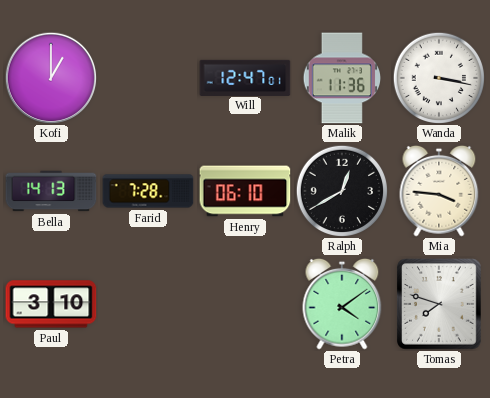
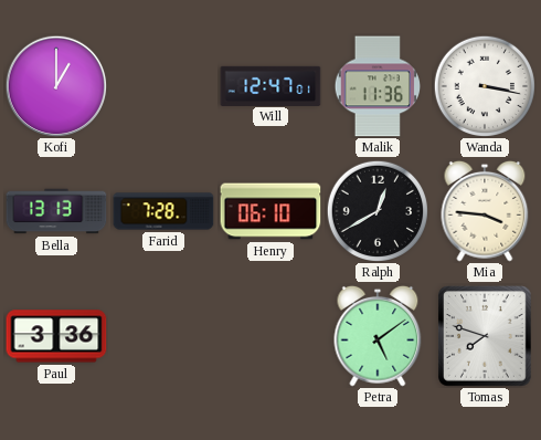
Bella: 14:13 -> 13:13
Paul: 3:10 -> 3:36
Petra: 4:09 -> 5:09
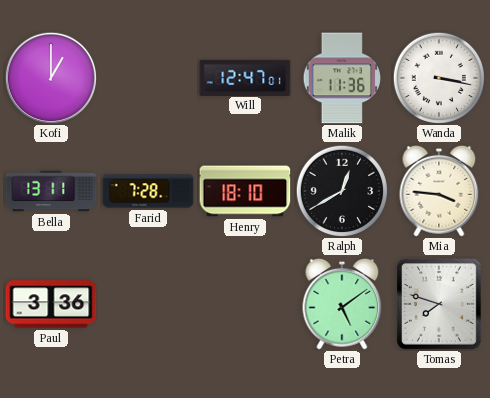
Bella: 13:13 -> 13:11
Henry: 06:10 -> 18:10
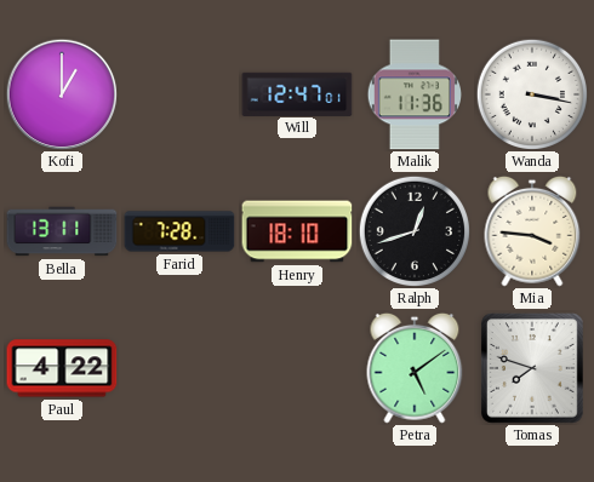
Ralph: 12:40 -> 12:42
Paul: 3:36 -> 4:22
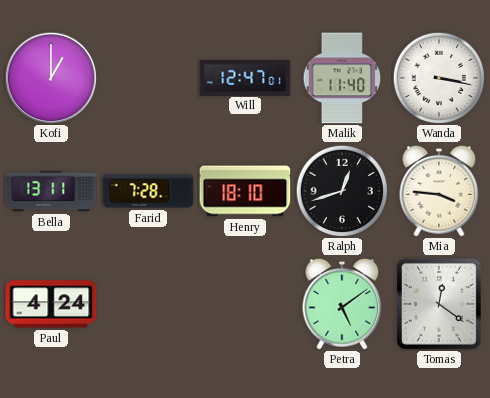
Malik: 11:36 -> 11:40
Paul: 4:22 -> 4:24
Tomas: 7:48 -> 12:21
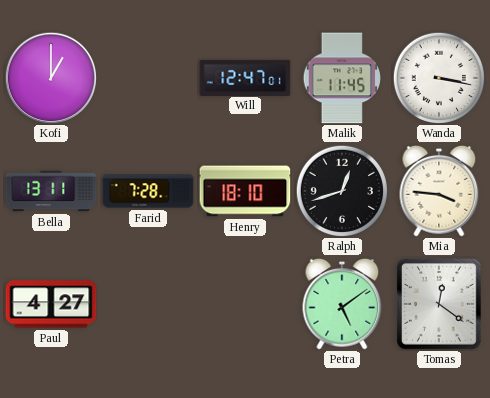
Malik: 11:40 -> 11:45
Paul: 4:24 -> 4:27
